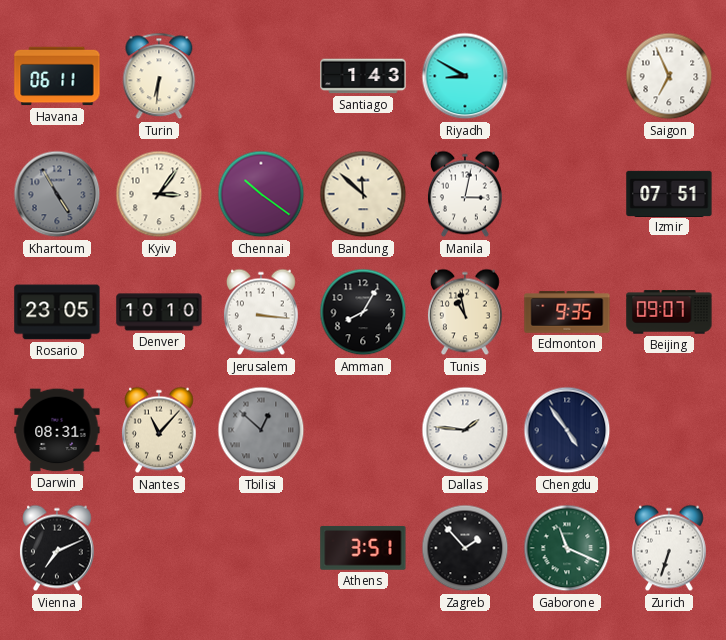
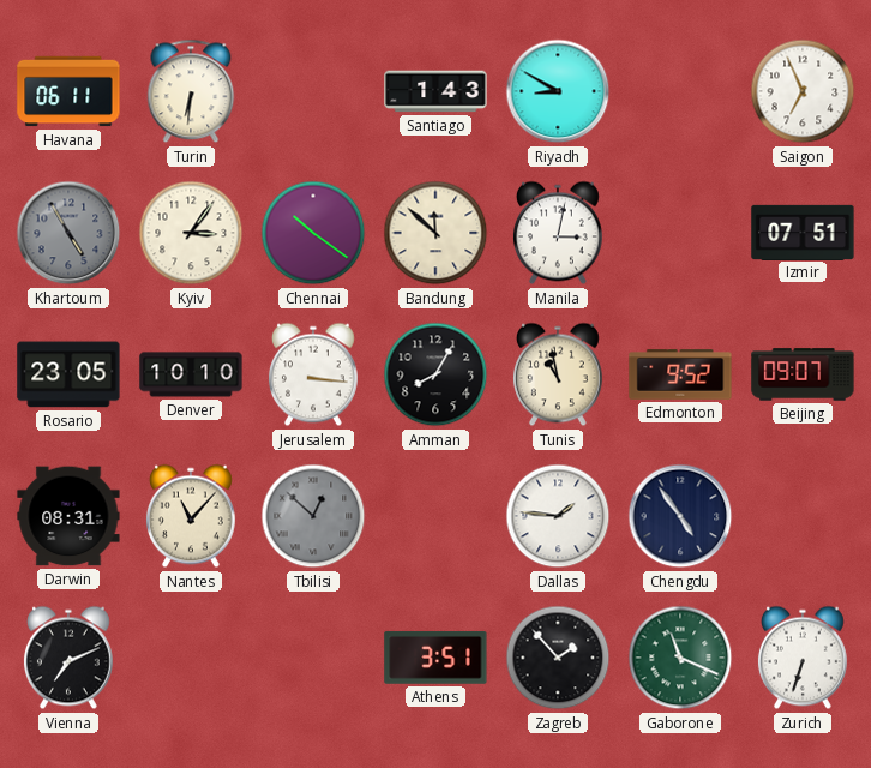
Edmonton: 9:35 -> 9:52
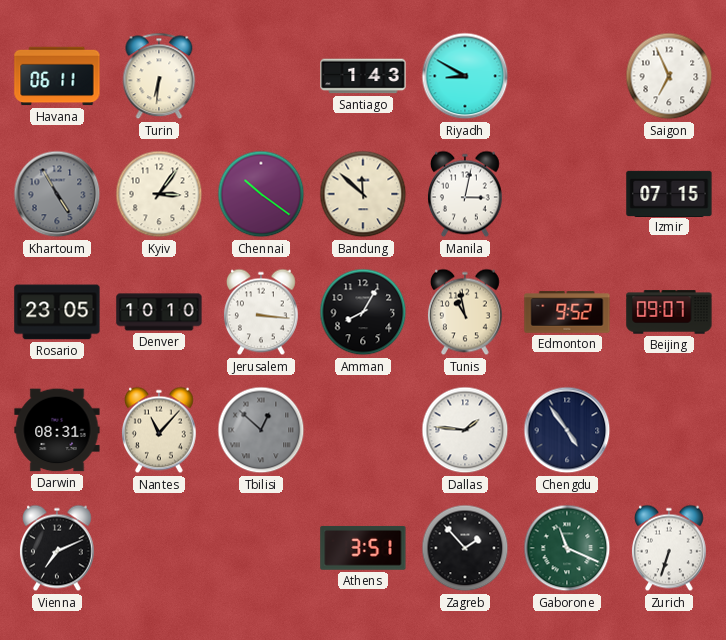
Izmir: 07:51 -> 07:15
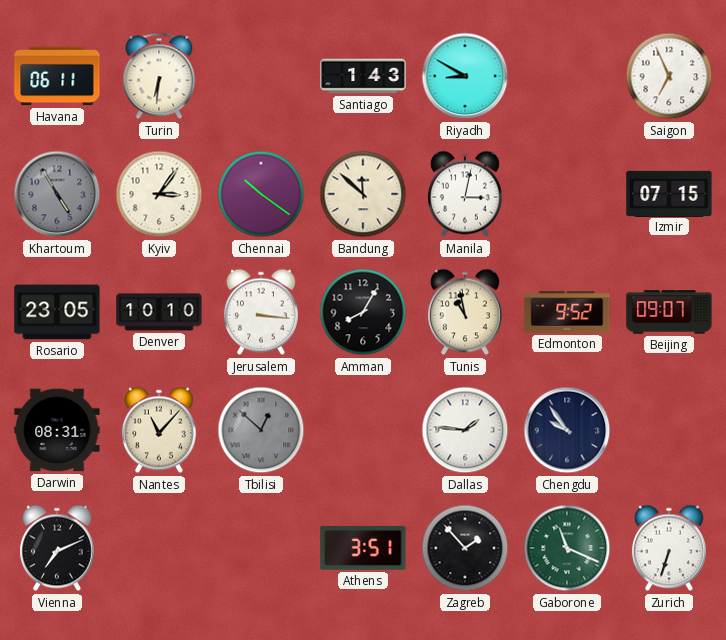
Chengdu: 4:54 -> 9:54
